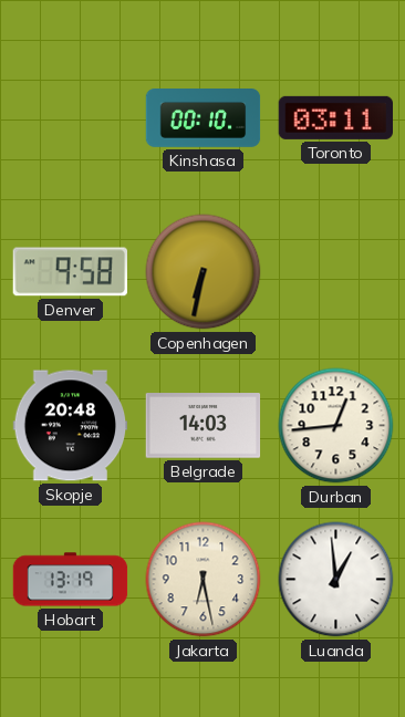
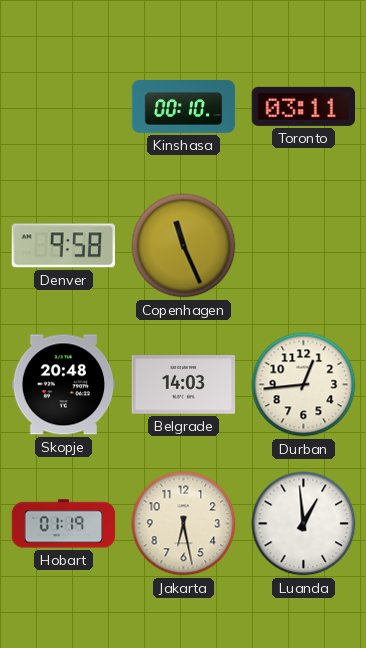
Copenhagen: 6:32 -> 11:26
Hobart: 13:19 -> 01:19
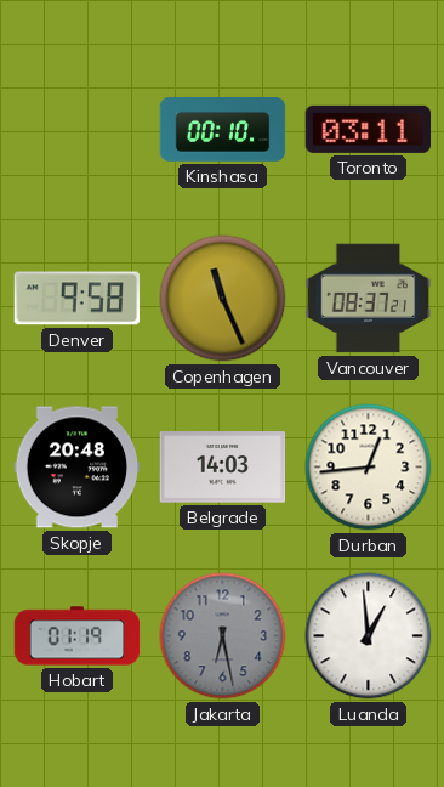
Vancouver: none -> 08:37
Jakarta dial: cream -> grey
